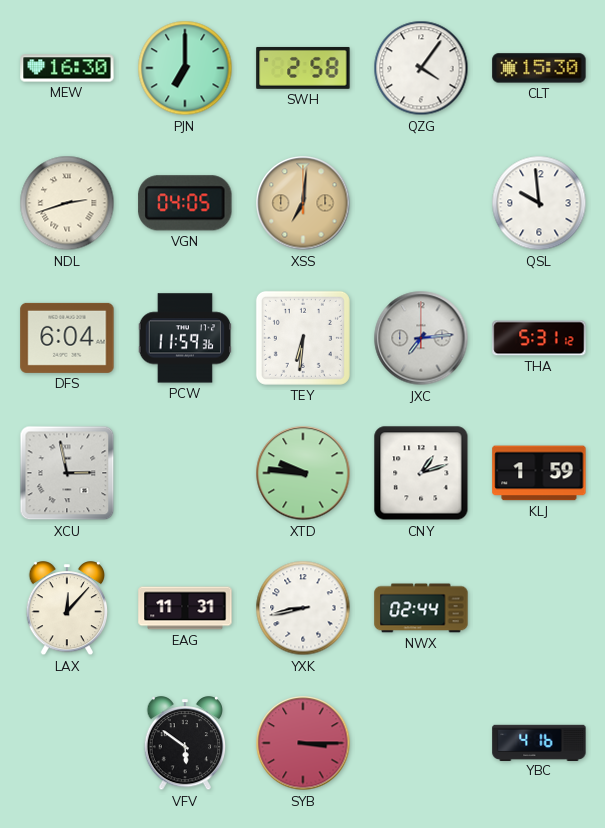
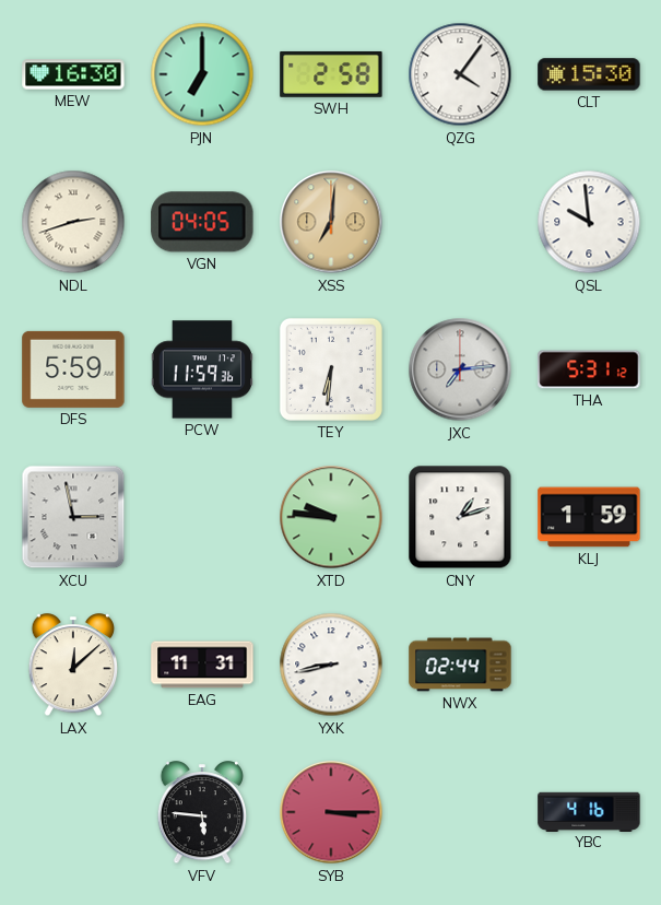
DFS: 6:04 -> 5:59
LAX: 12:07 -> 12:08
VFV: 5:51 -> 5:46
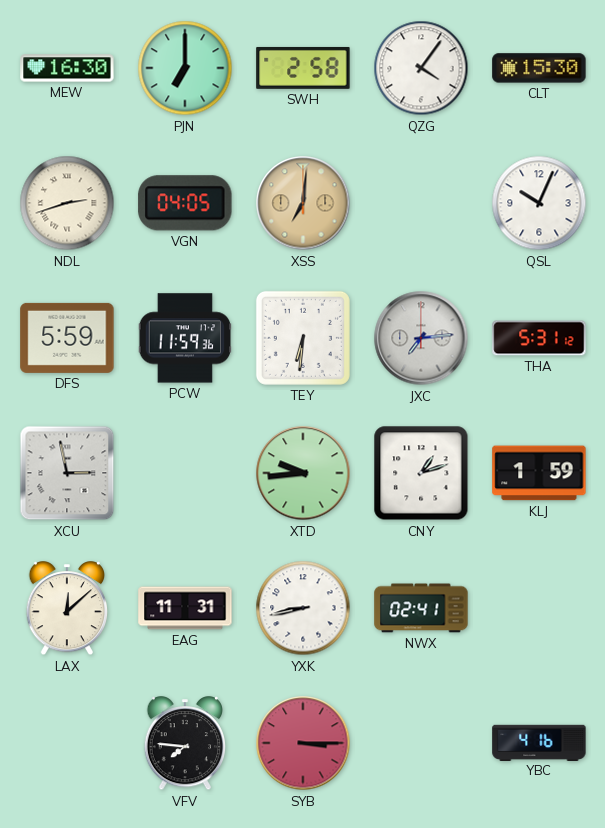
QSL: 9:59 -> 10:04
XTD: 9:46 -> 9:44
NWX: 02:44 -> 02:41
VFV: 5:46 -> 7:46
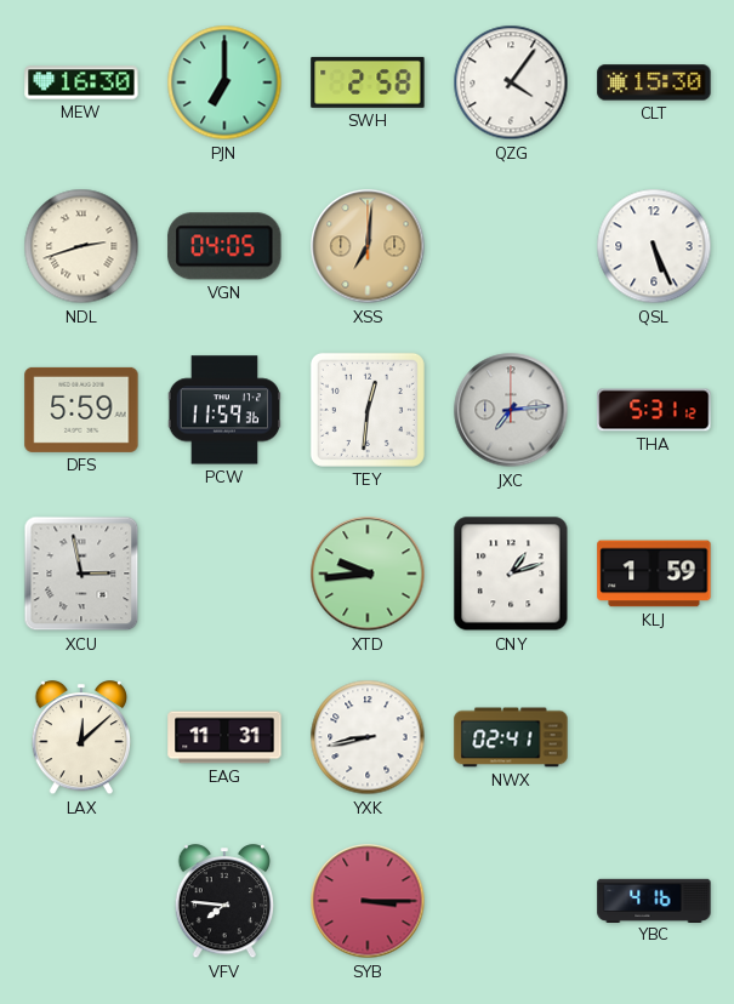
QSL: 10:04 -> 5:26
TEY: 6:31 -> 12:31
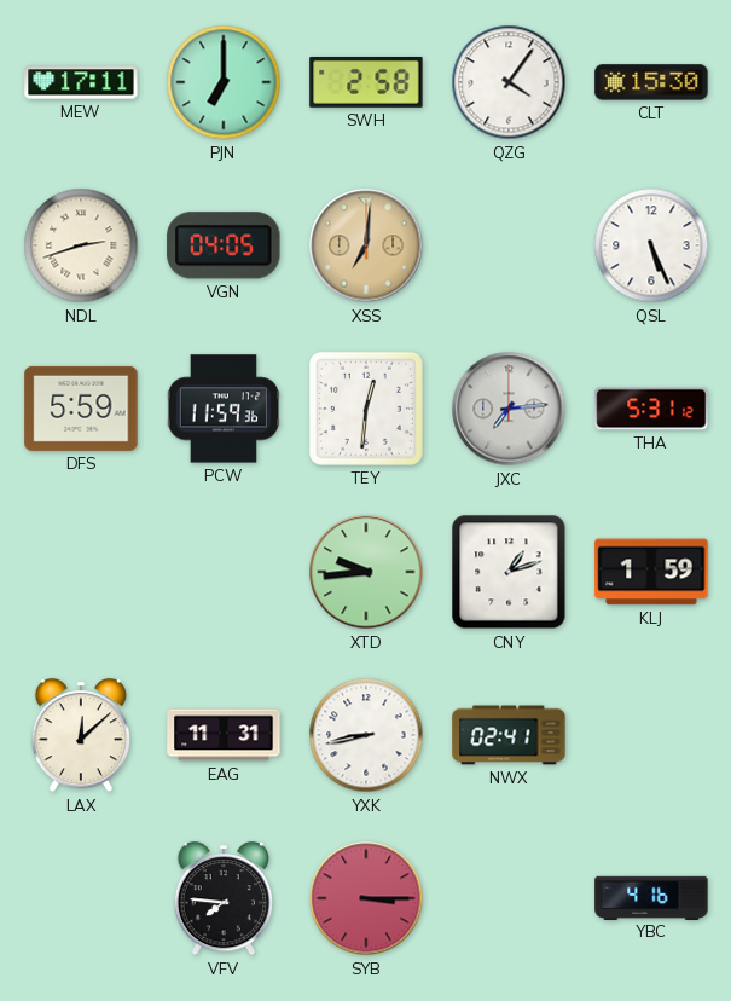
MEW: 16:30 -> 17:11
XCU: 2:58 -> none
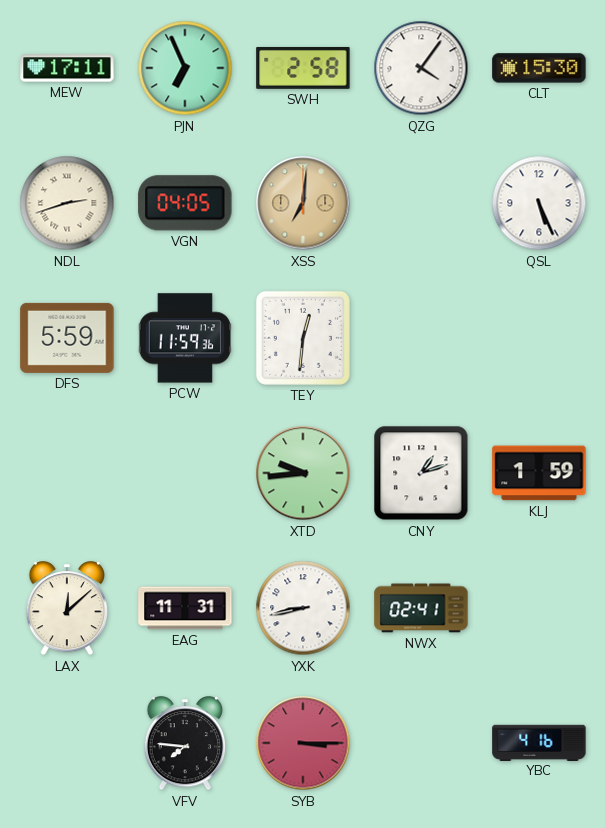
PJN: 7:00 -> 6:56
JXC: 7:14 -> none
THA: 5:31 -> none
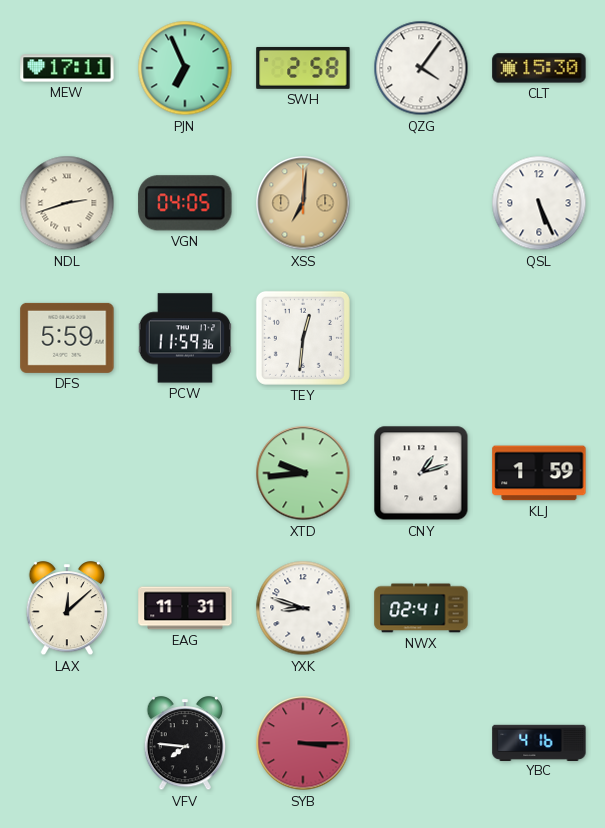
YXK: 8:43 -> 8:48
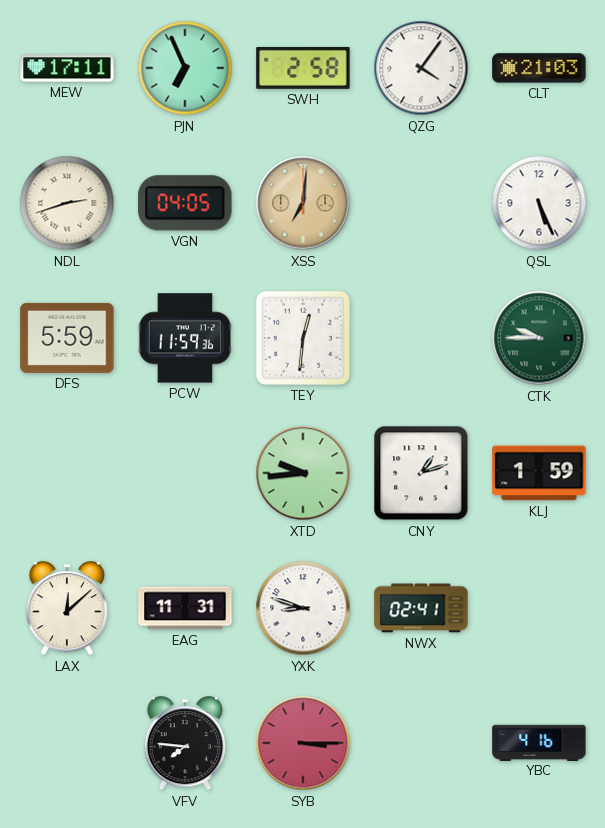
CLT: 15:30 -> 21:03
CTK: none -> 9:45
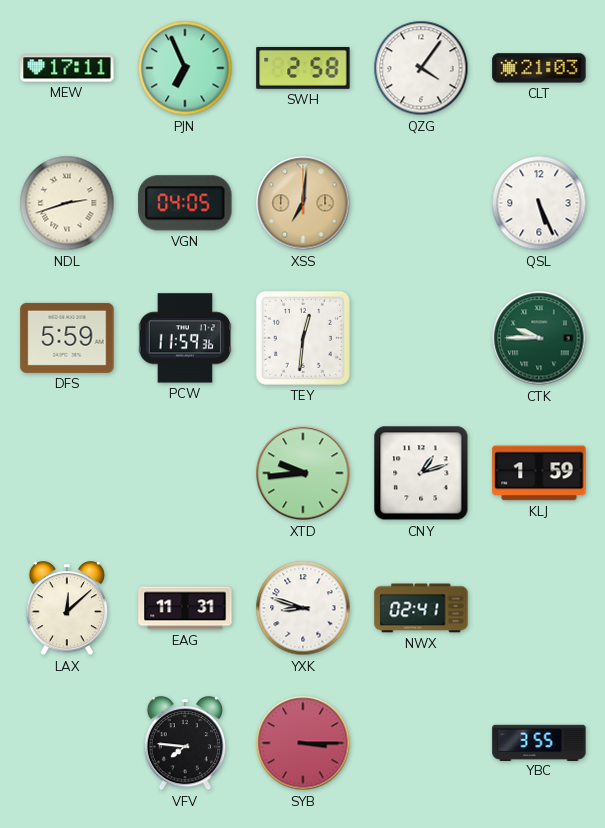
YBC: 4:16 -> 3:55
